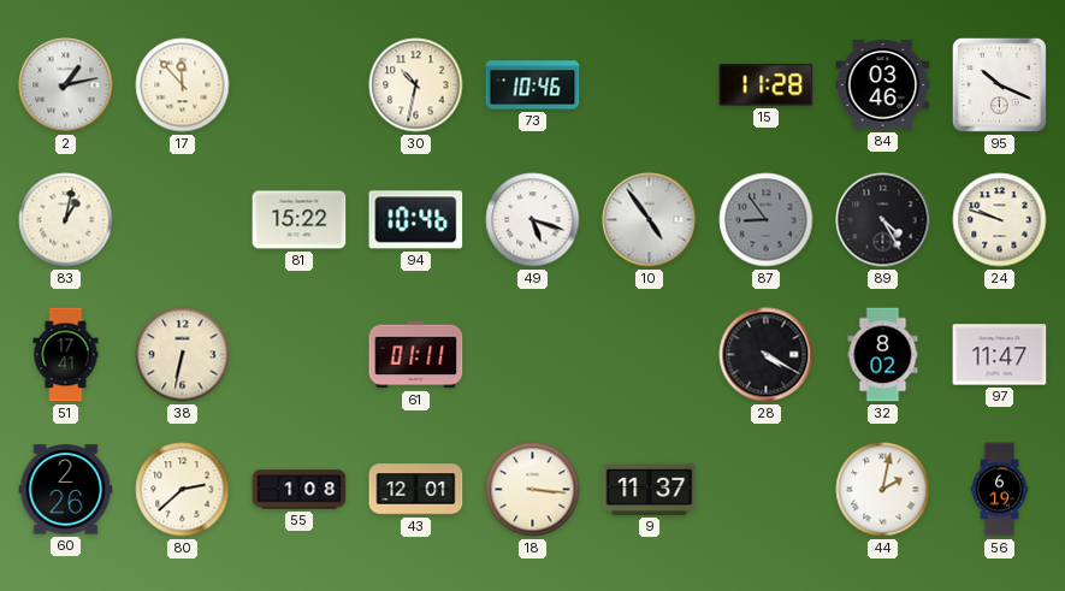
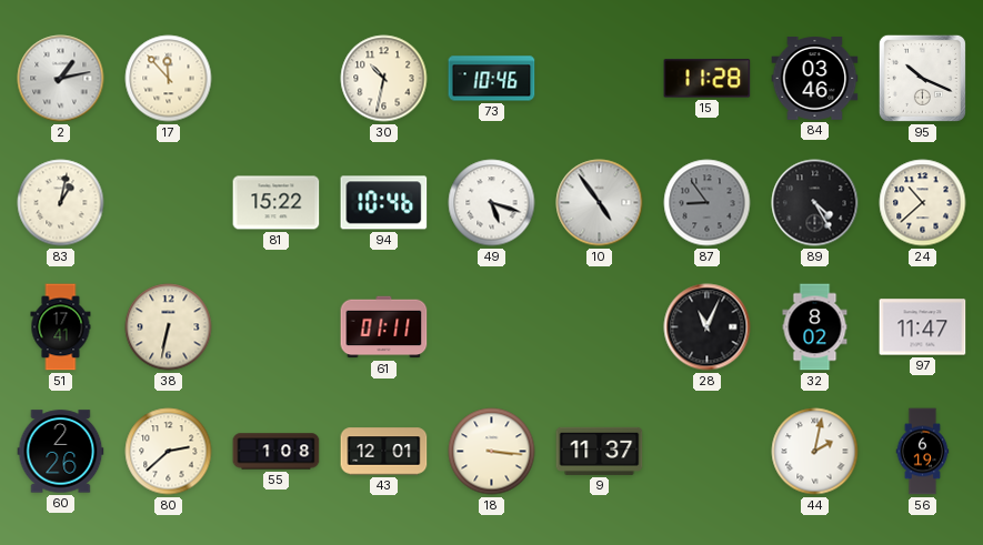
24: 9:48 -> 10:38
28: 4:20 -> 11:04
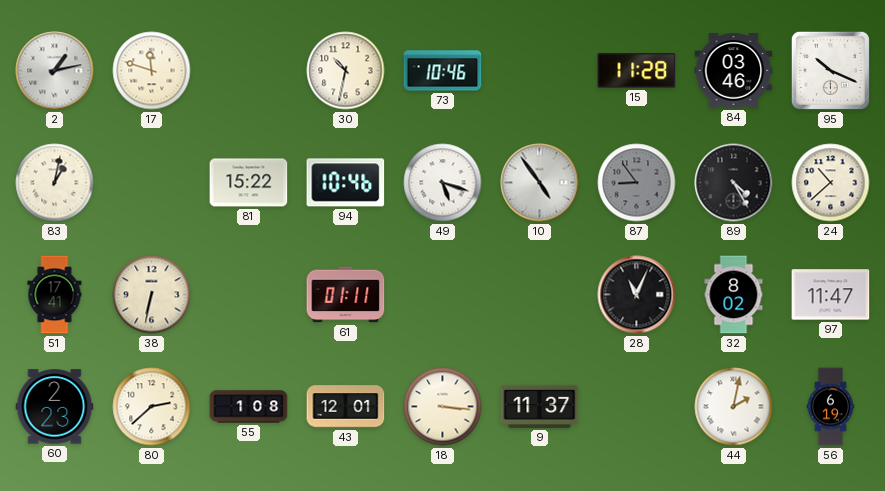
17: 11:53 -> 11:48
60: 2:26 -> 2:23
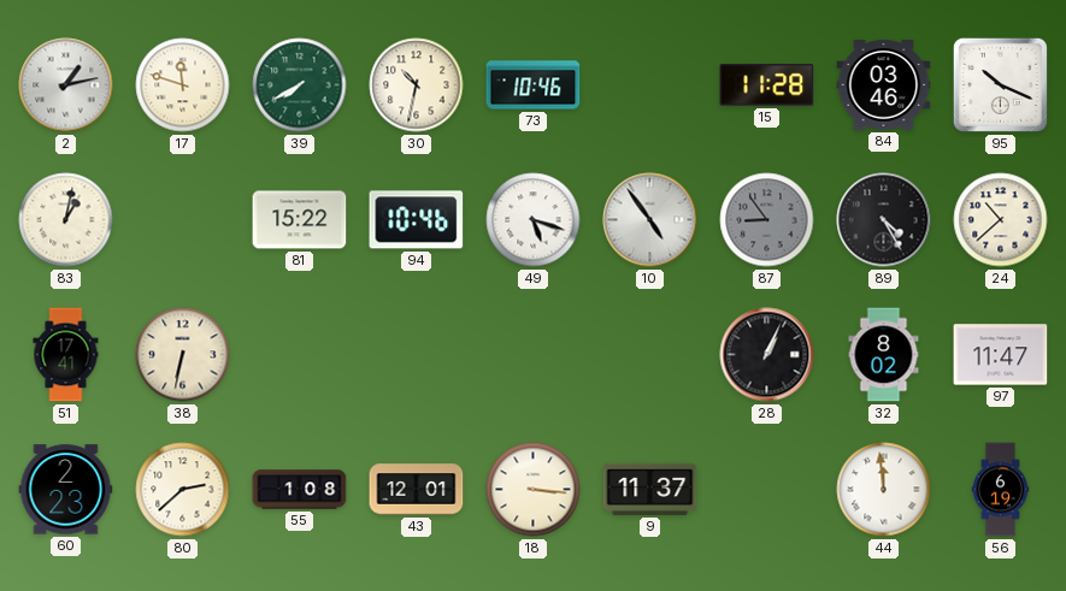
39: none -> 7:40
61: 01:11 -> none
28: 11:04 -> 1:04
44: 2:02 -> 11:59
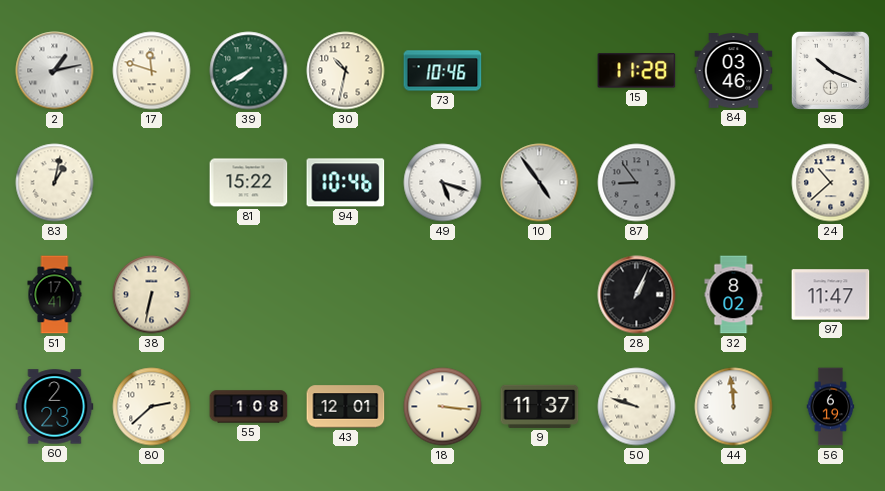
89: 4:25 -> none
50: none -> 9:48
